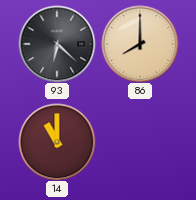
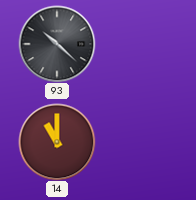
93: 6:22 -> 10:22
86: 8:00 -> none
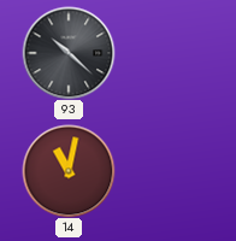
14: 11:00 -> 11:02
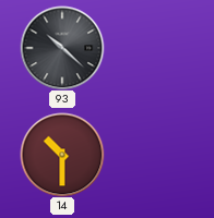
14: 11:02 -> 10:30
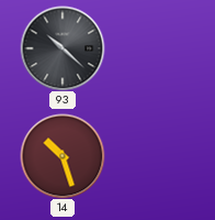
14: 10:30 -> 10:27
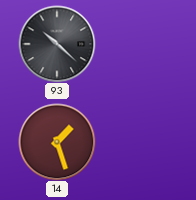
14: 10:27 -> 1:27
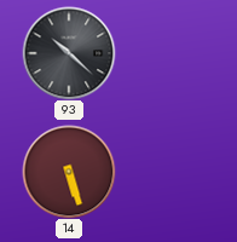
14: 1:27 -> 5:27
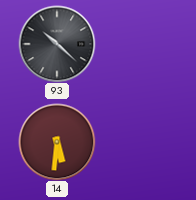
14: 5:27 -> 5:31
